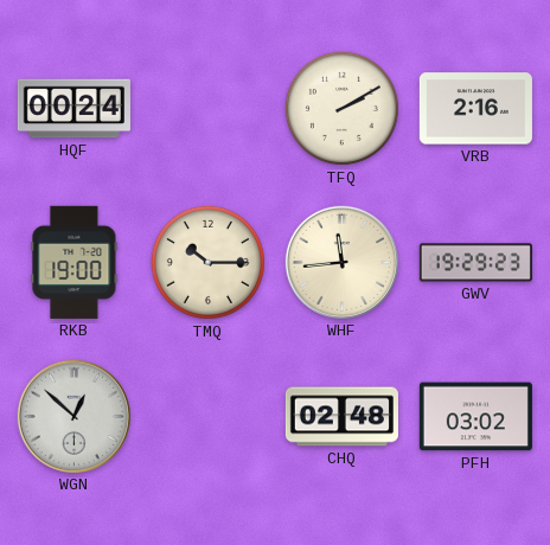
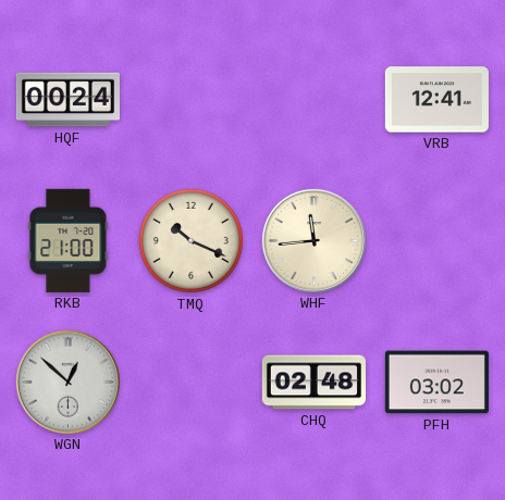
TFQ: 2:10 -> none
VRB: 2:16 -> 12:41
RKB: 19:00 -> 21:00
TMQ: 10:15 -> 10:19
GWV: 19:29 -> none
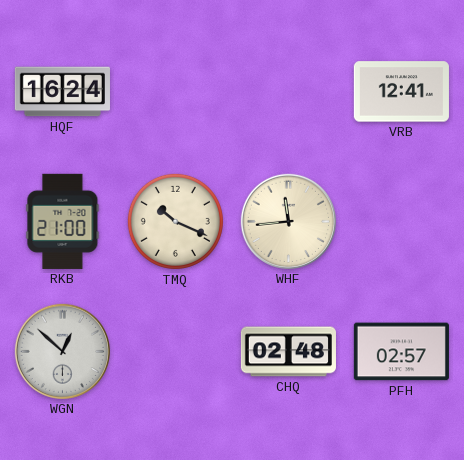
HQF: 00:24 -> 16:24
PFH: 03:02 -> 02:57
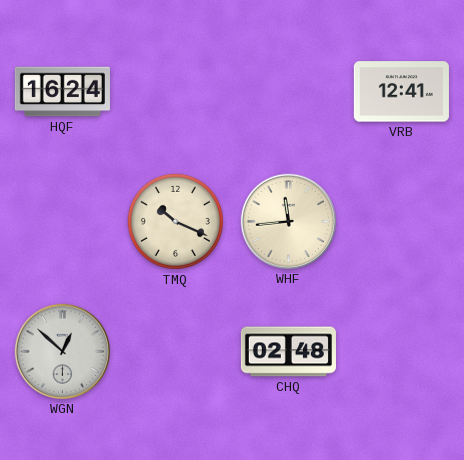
RKB: 21:00 -> none
PFH: 02:57 -> none
